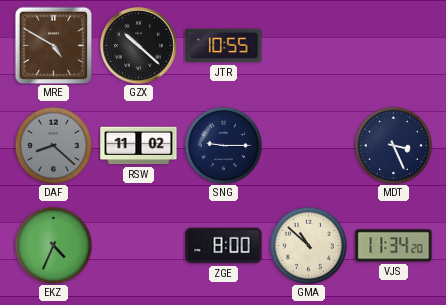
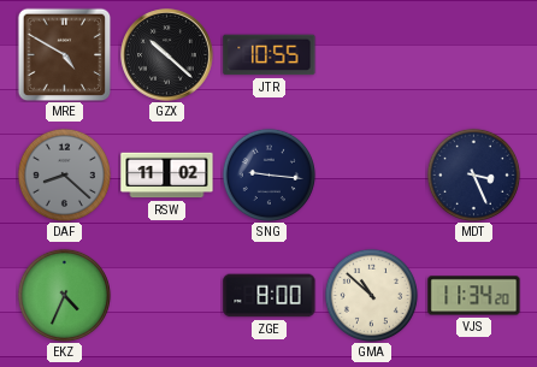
SNG: 9:15 -> 9:16
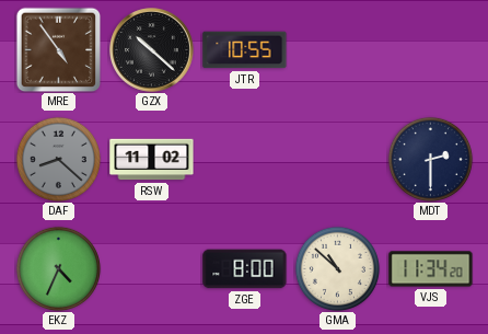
MRE: 4:50 -> 4:54
SNG: 9:16 -> none
MDT: 3:26 -> 2:30
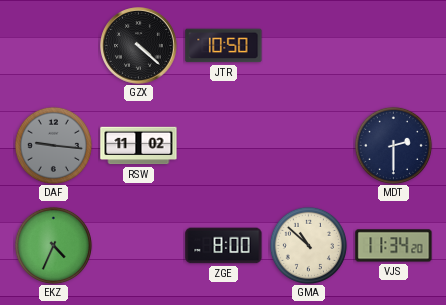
MRE: 4:54 -> none
GZX: 10:22 -> 4:22
JTR: 10:55 -> 10:50
DAF: 8:22 -> 9:16
